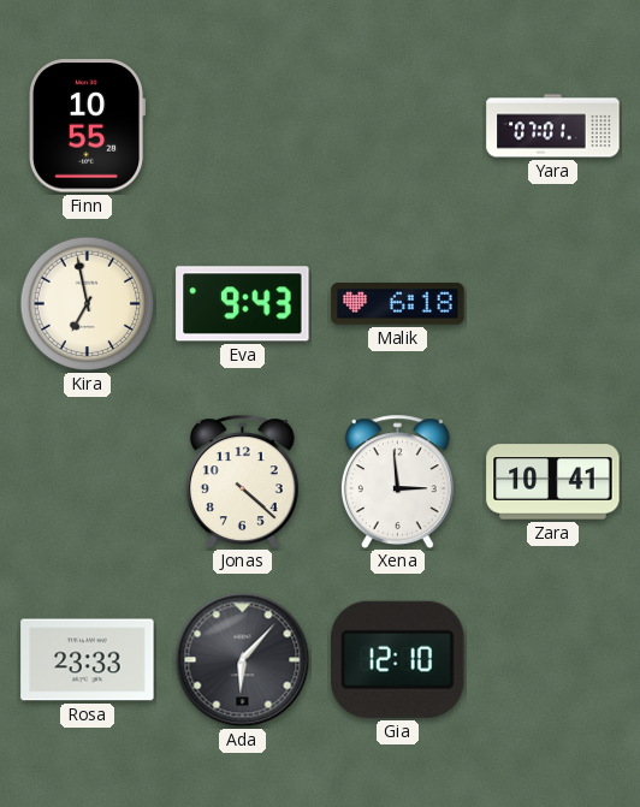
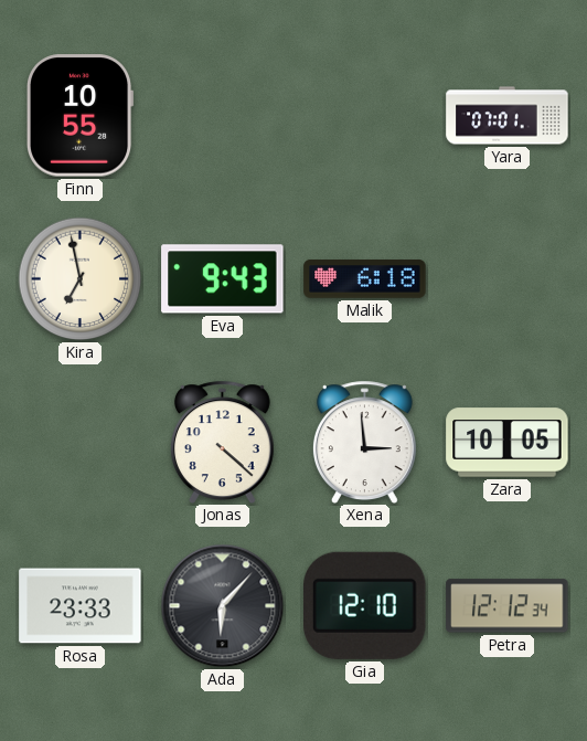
Zara: 10:41 -> 10:05
Petra: none -> 12:12
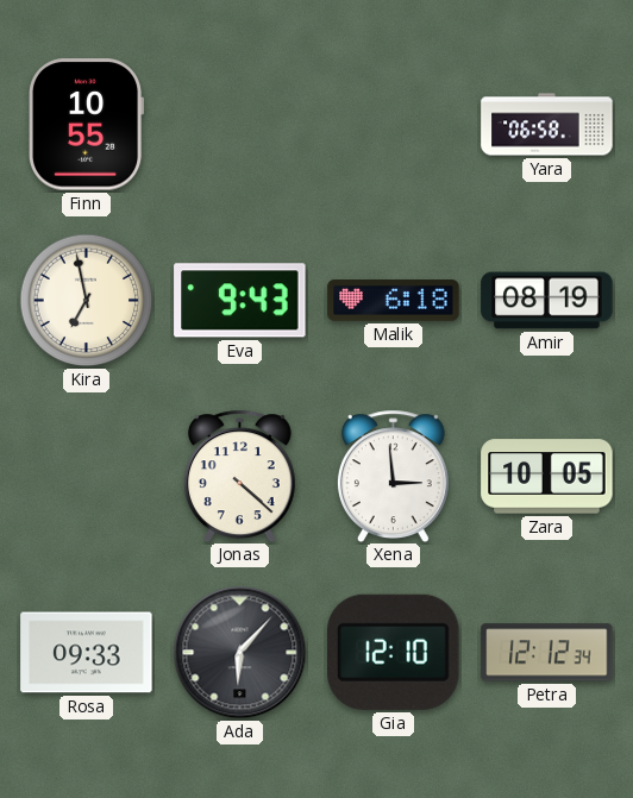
Yara: 07:01 -> 06:58
Amir: none -> 08:19
Rosa: 23:33 -> 09:33
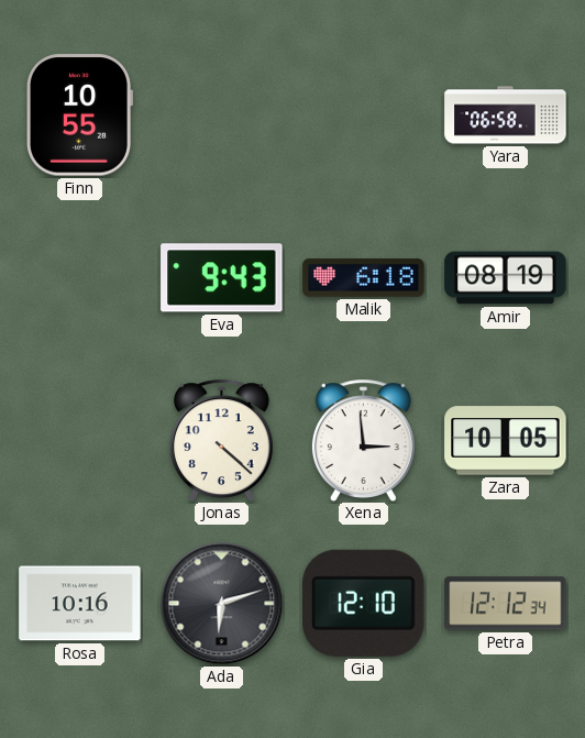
Kira: 6:58 -> none
Rosa: 09:33 -> 10:16
Ada: 6:07 -> 6:12
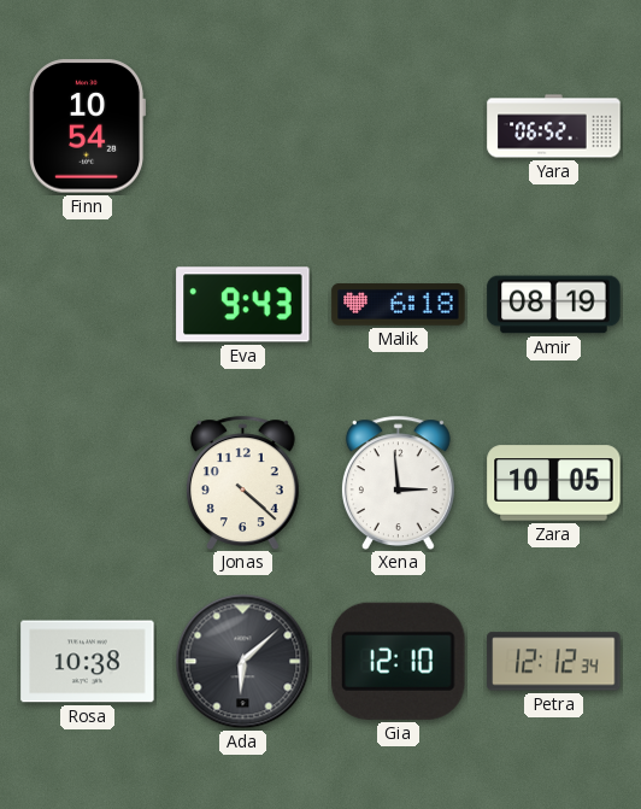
Finn: 10:55 -> 10:54
Yara: 06:58 -> 06:52
Rosa: 10:16 -> 10:38
Ada: 6:12 -> 6:08
